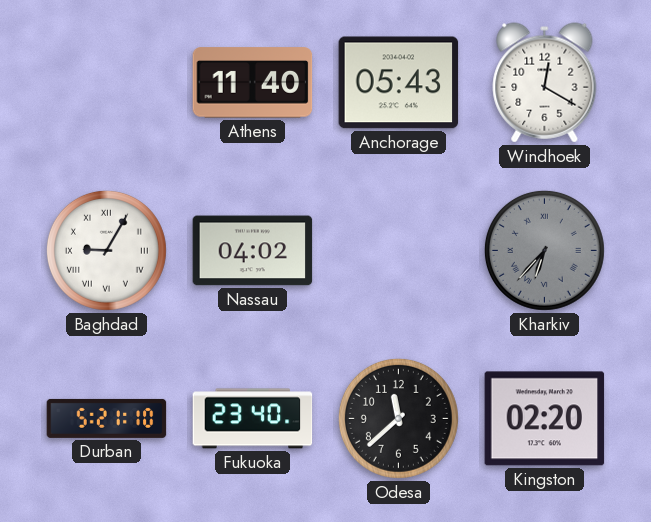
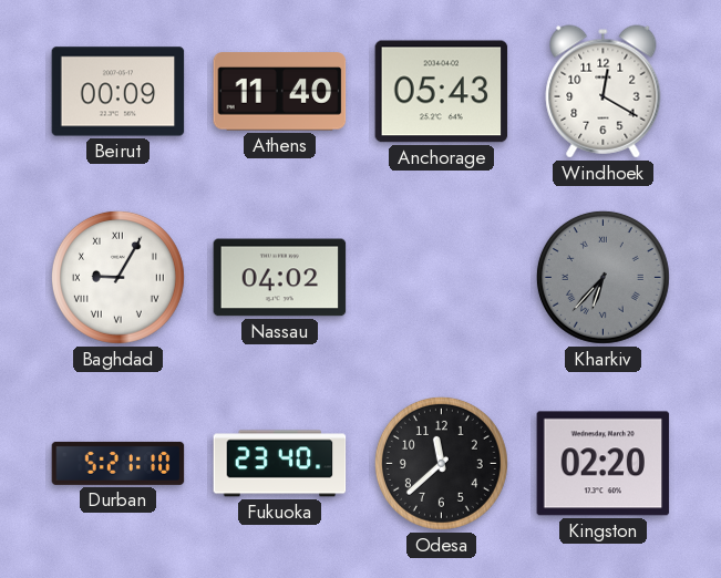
Beirut: none -> 00:09
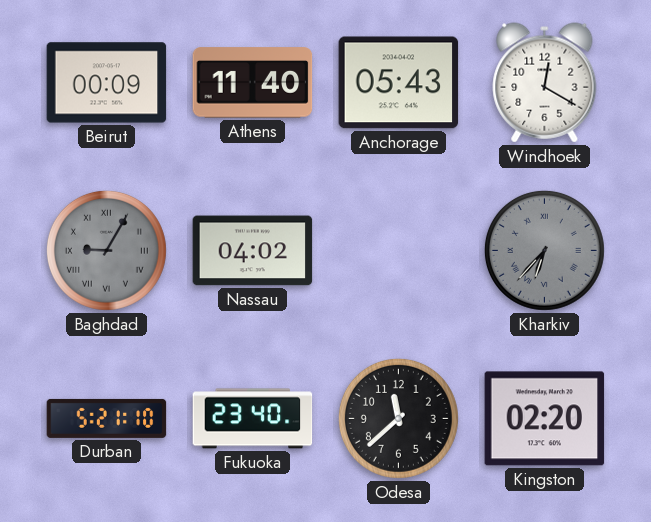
Baghdad dial: white -> grey
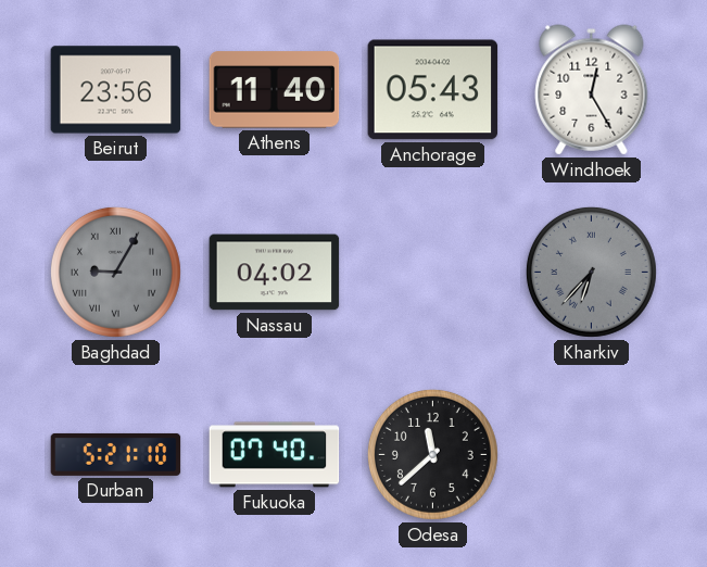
Beirut: 00:09 -> 23:56
Windhoek: 12:20 -> 12:25
Fukuoka: 23:40 -> 07:40
Kingston: 02:20 -> none
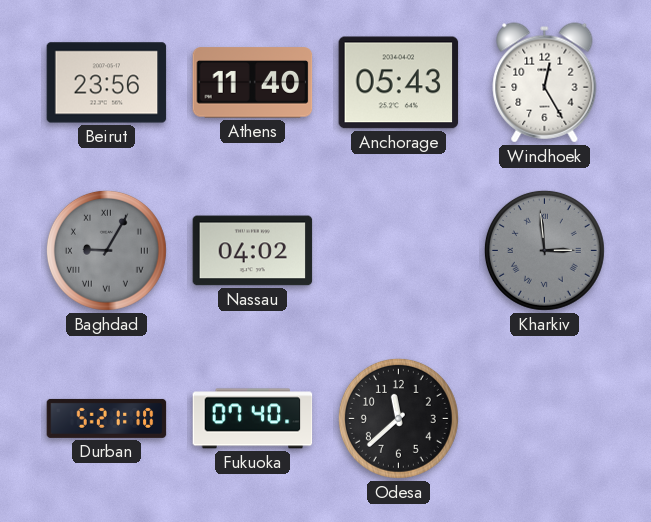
Kharkiv: 6:37 -> 2:59
